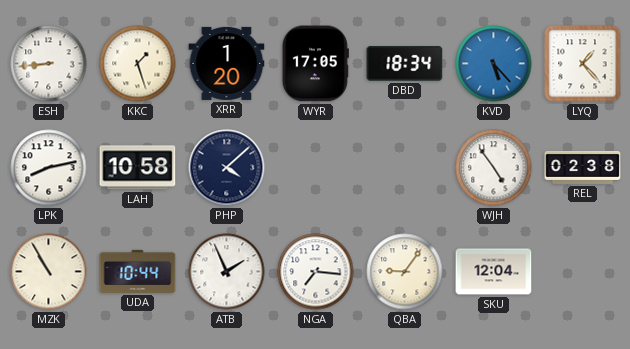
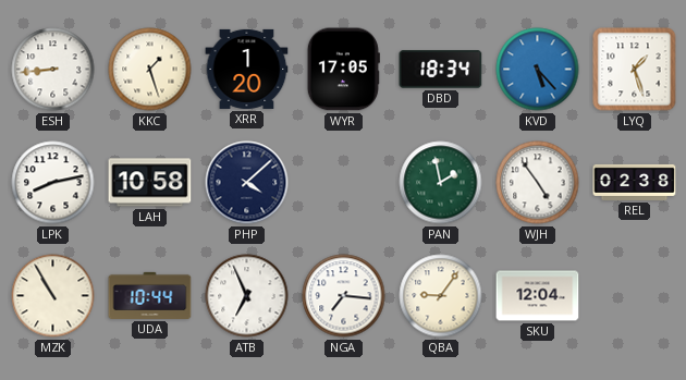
LYQ: 1:23 -> 1:27
PAN: none -> 1:58
ATB: 1:56 -> 6:56
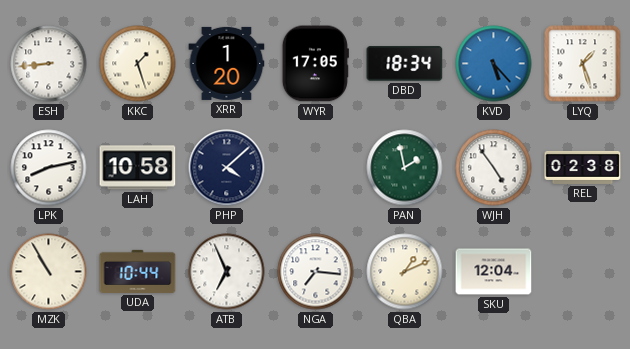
QBA: 9:06 -> 1:11
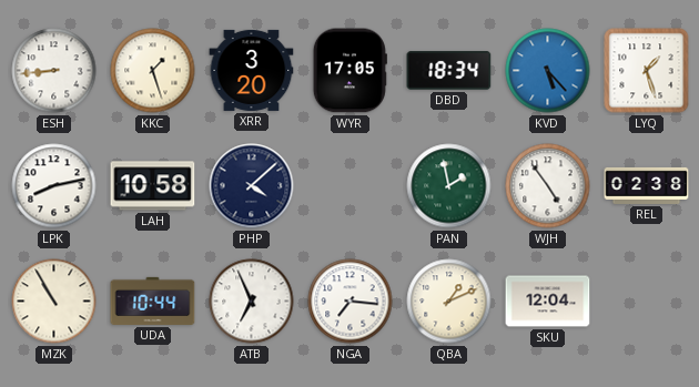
XRR: 1:20 -> 3:20
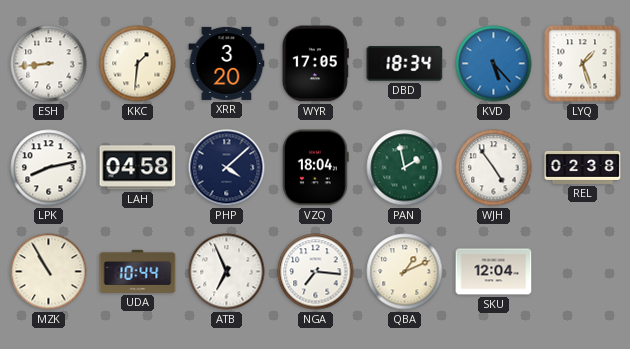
KKC: 1:27 -> 1:31
LAH: 10:58 -> 04:58
VZQ: none -> 18:04
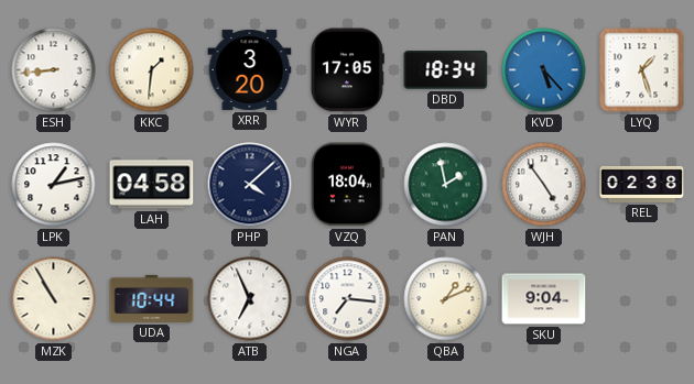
LPK: 8:13 -> 1:13
SKU: 12:04 -> 9:04
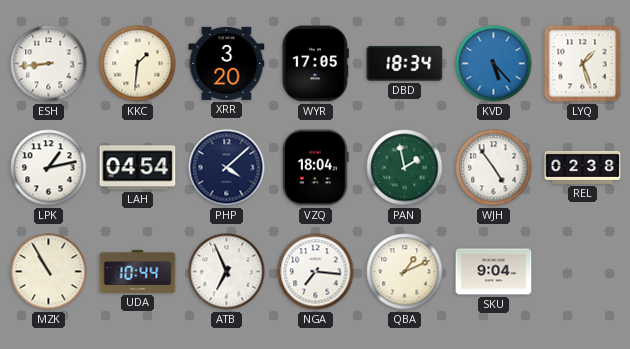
LAH: 04:58 -> 04:54
